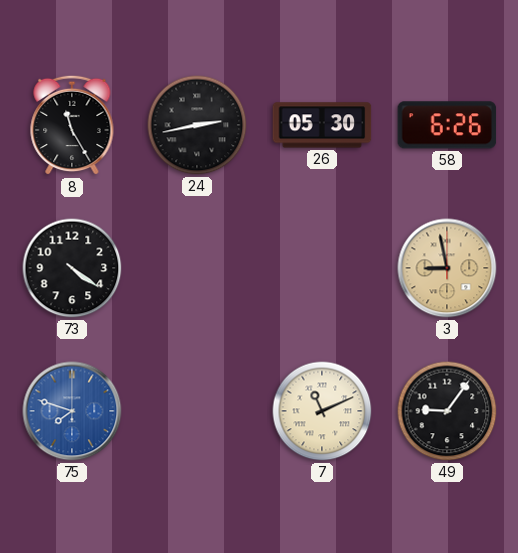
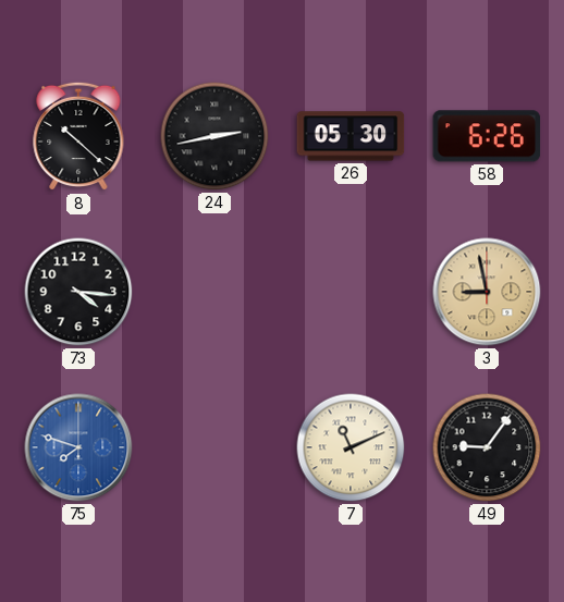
8: 11:25 -> 10:22
73: 4:21 -> 4:16
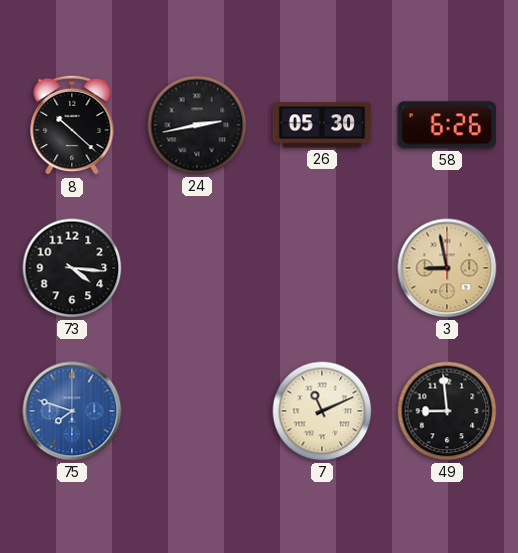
49: 9:06 -> 8:59
